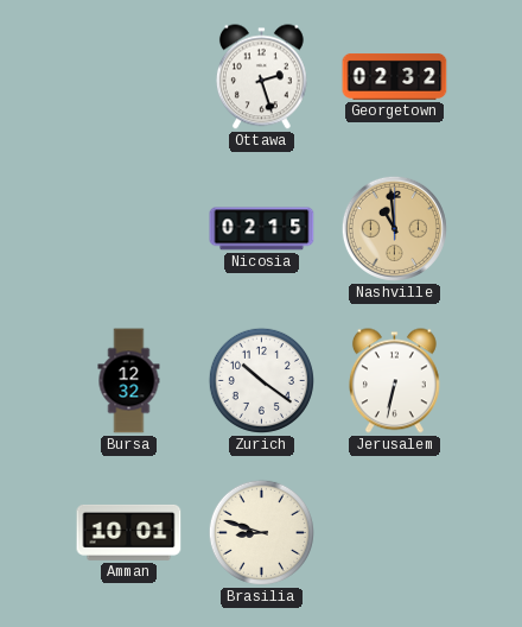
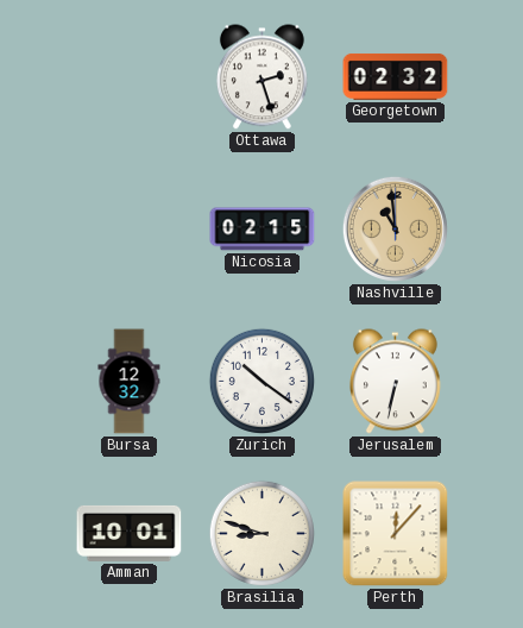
Perth: none -> 12:07
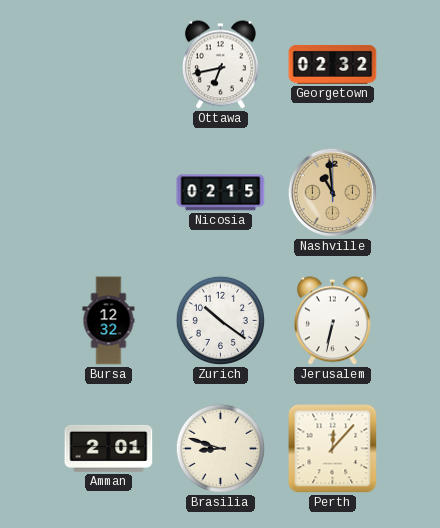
Ottawa: 2:27 -> 6:43
Amman: 10:01 -> 2:01
